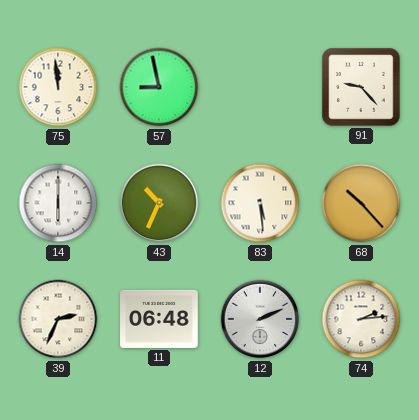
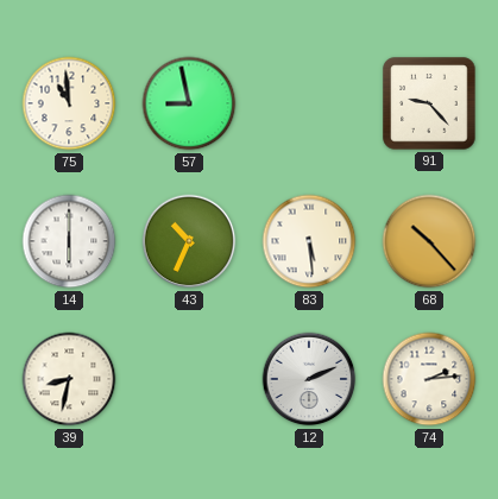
75: 11:59 -> 10:59
39: 2:34 -> 8:32
11: 06:48 -> none
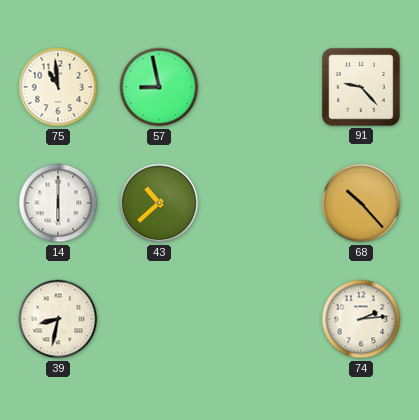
43: 10:34 -> 10:38
83: 5:29 -> none
12: 2:11 -> none
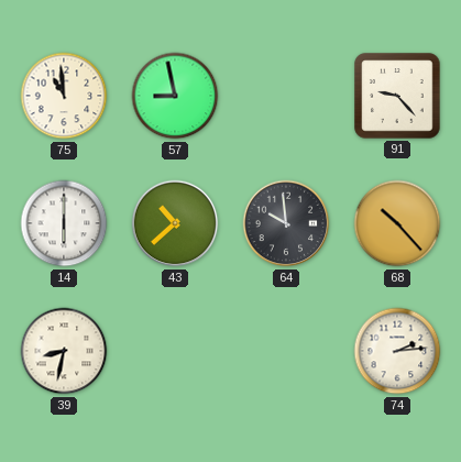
64: none -> 9:59
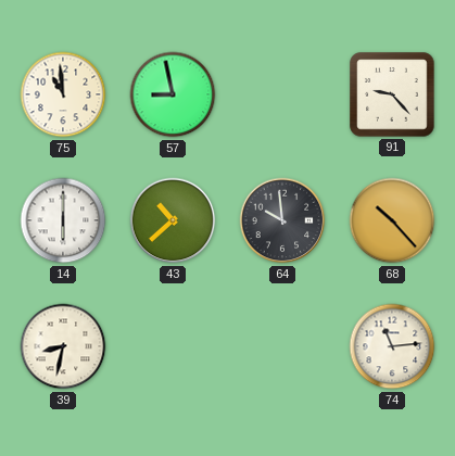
74: 2:14 -> 11:14
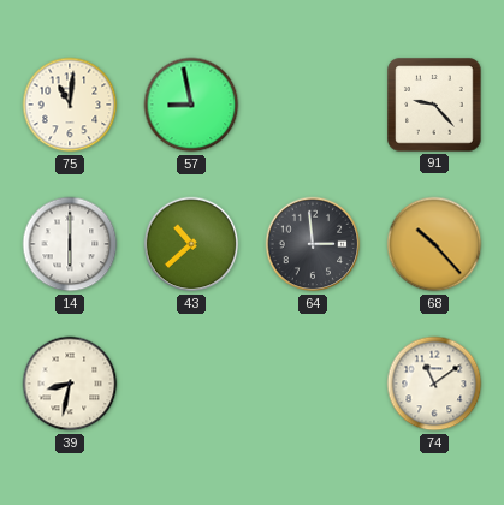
75: 10:59 -> 11:01
64: 9:59 -> 2:59
74: 11:14 -> 11:09
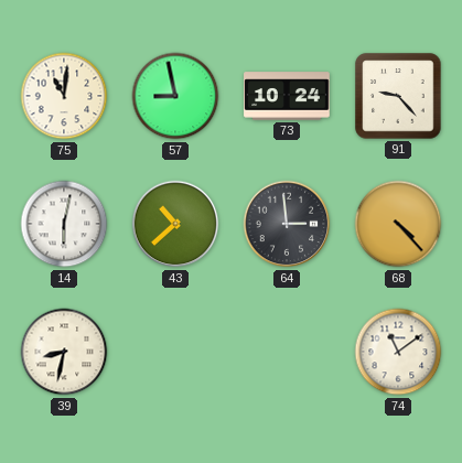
73: none -> 10:24
14: 6:00 -> 6:02
68: 10:23 -> 4:23
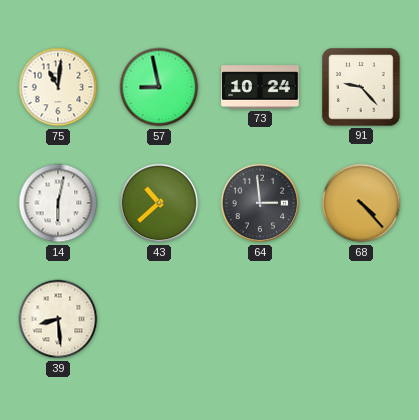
39: 8:32 -> 8:29
74: 11:09 -> none
